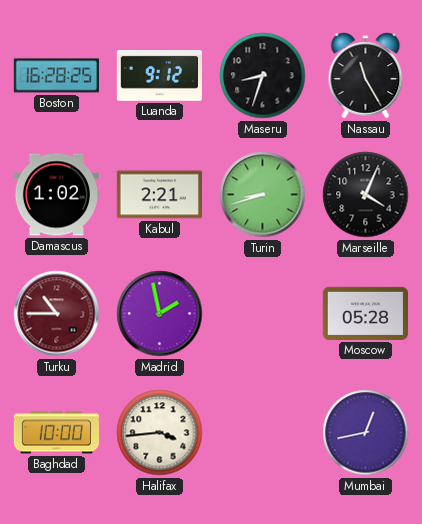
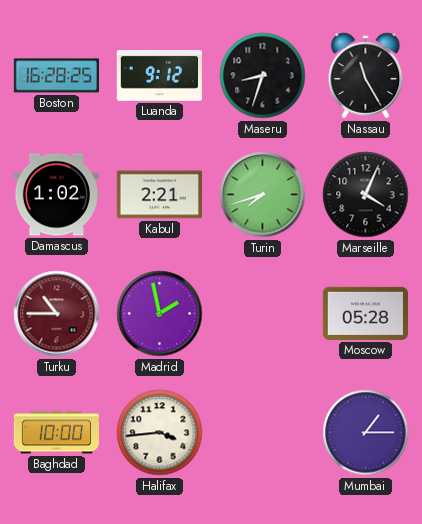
Turin: 8:42 -> 7:42
Mumbai: 12:43 -> 1:15
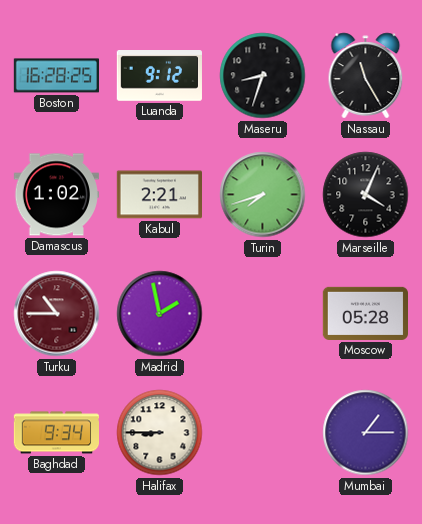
Baghdad: 10:00 -> 9:34
Halifax: 3:44 -> 8:45
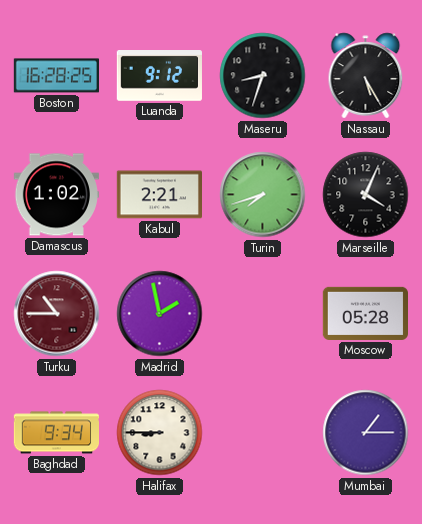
Nassau: 11:25 -> 5:25
